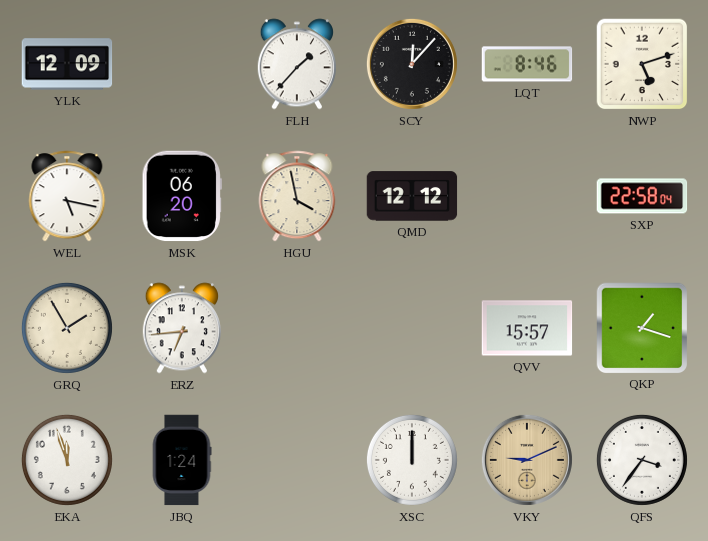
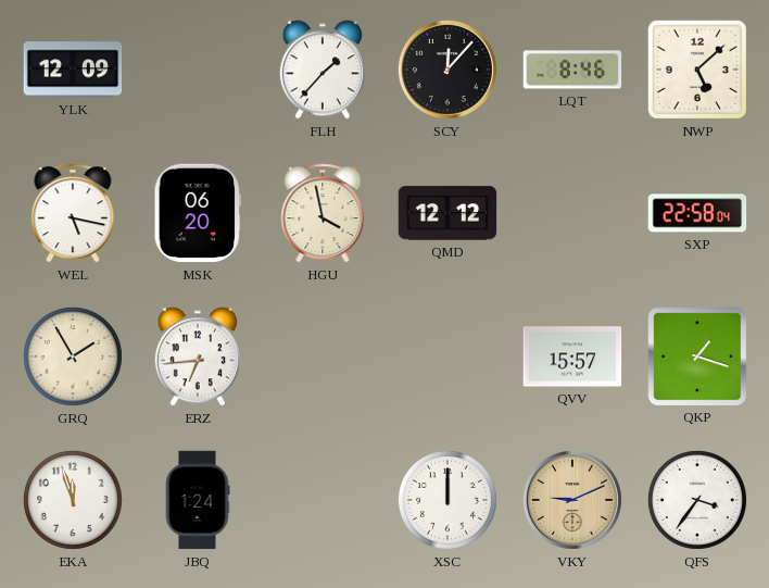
NWP: 5:12 -> 5:08
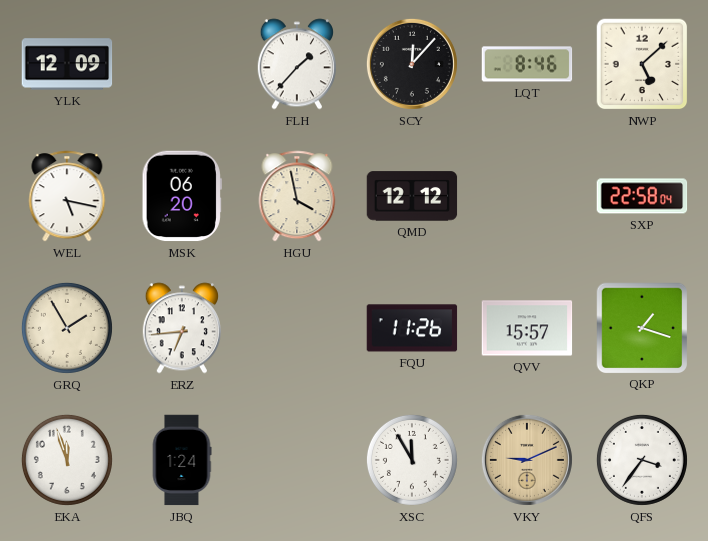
FQU: none -> 11:26
XSC: 12:00 -> 11:55
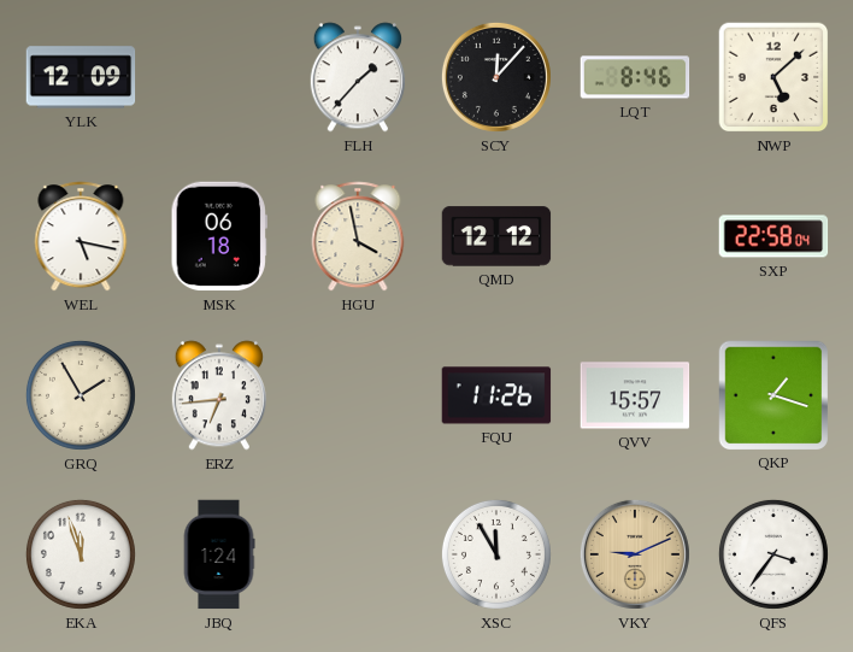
MSK: 06:20 -> 06:18
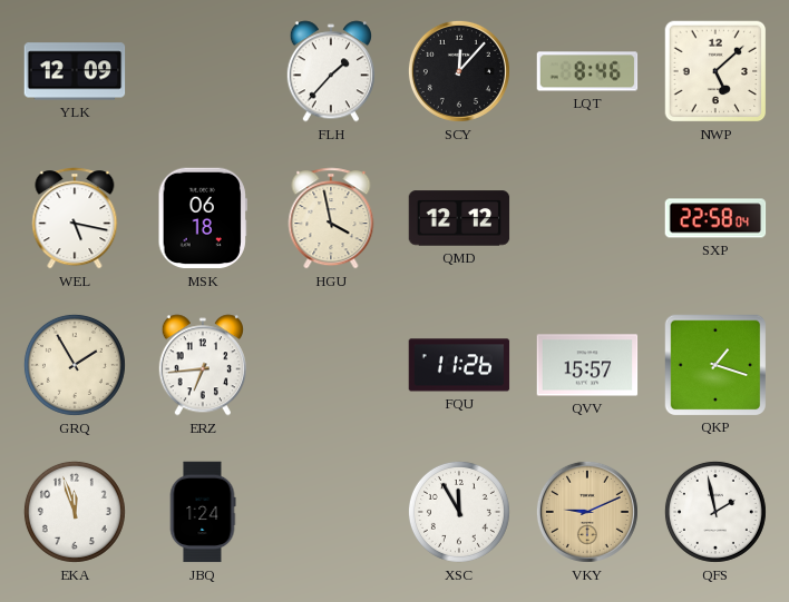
QFS: 3:36 -> 1:58
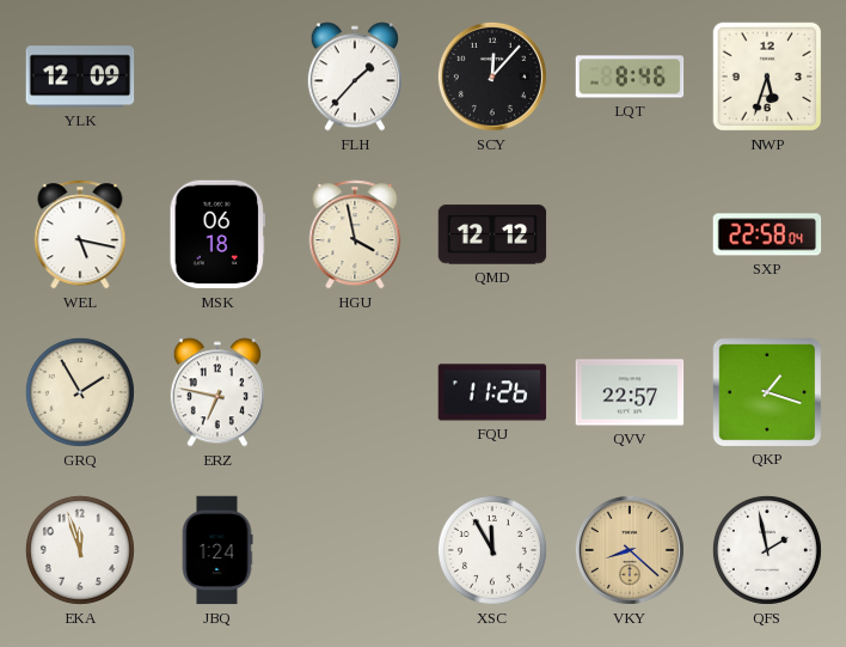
NWP: 5:08 -> 5:33
ERZ: 6:44 -> 6:47
QVV: 15:57 -> 22:57
VKY: 9:11 -> 8:22
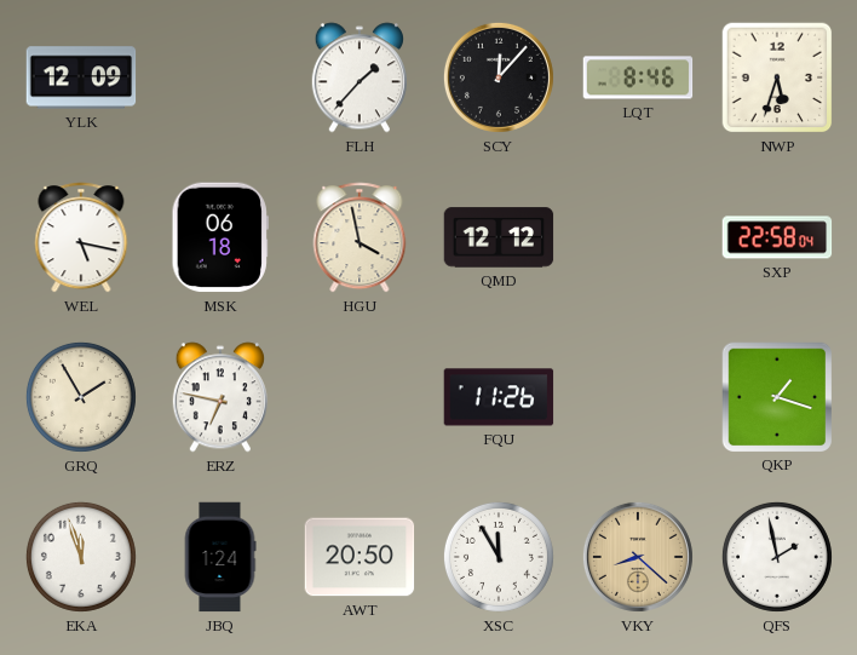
QVV: 22:57 -> none
AWT: none -> 20:50
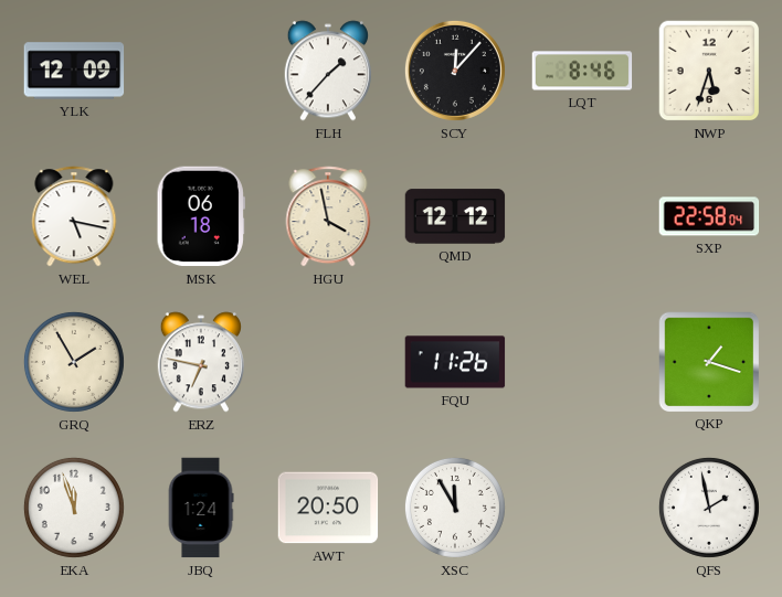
VKY: 8:22 -> none
